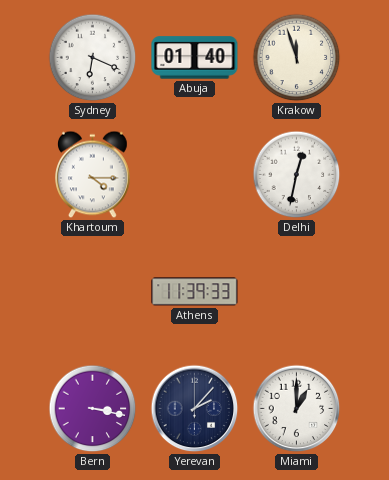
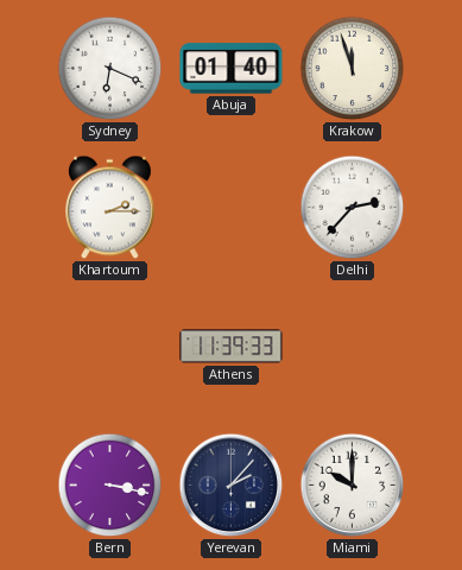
Khartoum: 4:15 -> 2:15
Delhi: 12:32 -> 2:37
Miami: 1:00 -> 10:00
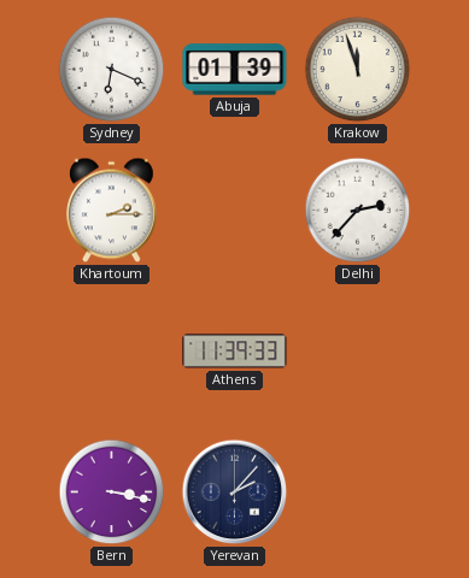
Abuja: 01:40 -> 01:39
Miami: 10:00 -> none
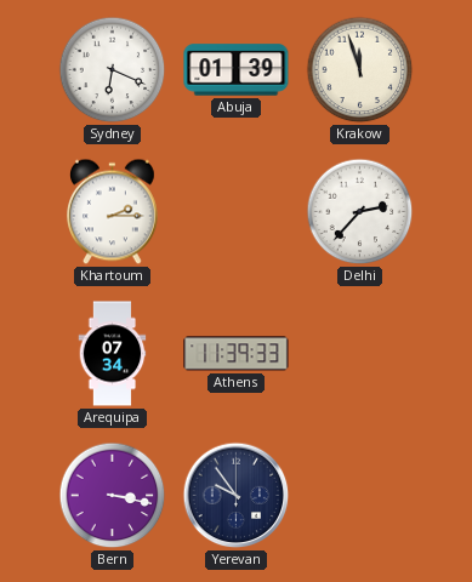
Arequipa: none -> 07:34
Yerevan: 2:07 -> 9:54
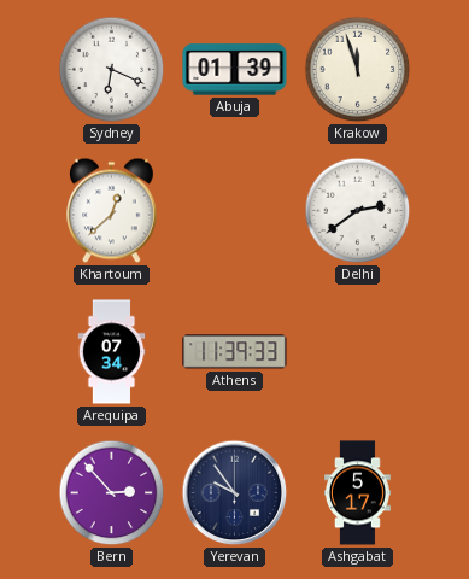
Khartoum: 2:15 -> 12:38
Delhi: 2:37 -> 2:39
Bern: 3:17 -> 2:53
Ashgabat: none -> 5:17
